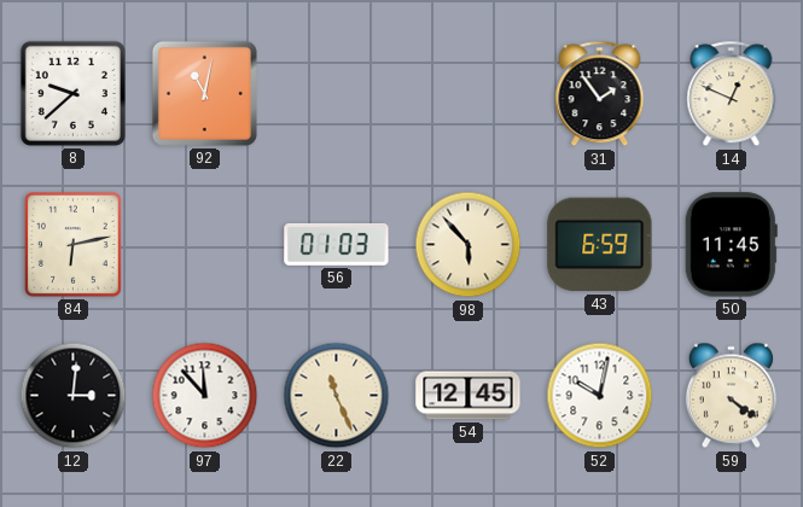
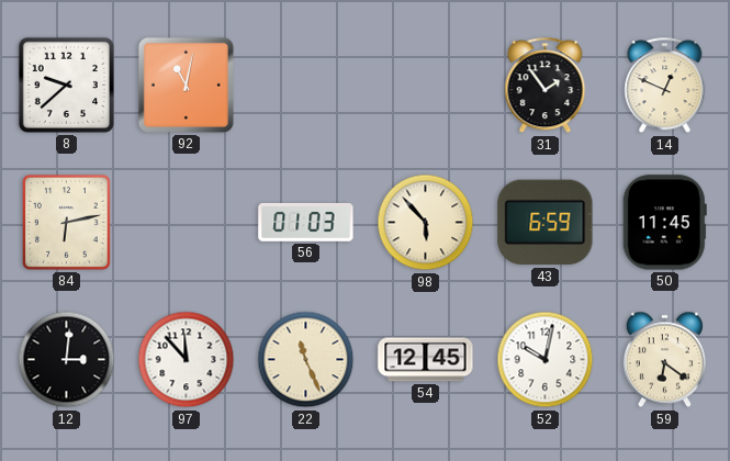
59: 4:21 -> 6:21
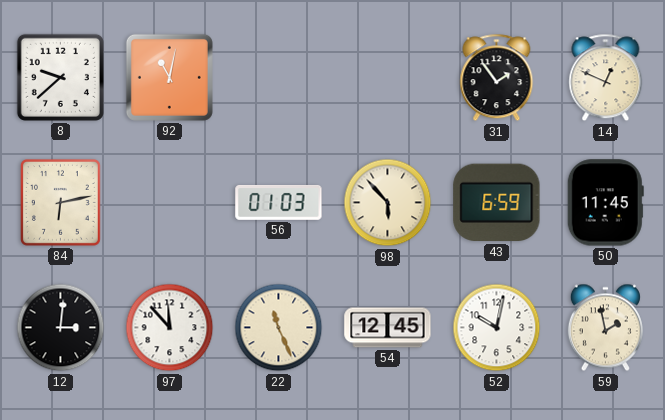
59: 6:21 -> 1:58
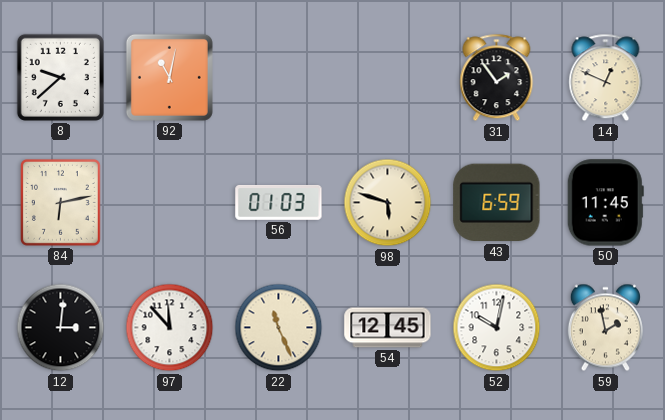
98: 5:53 -> 5:48
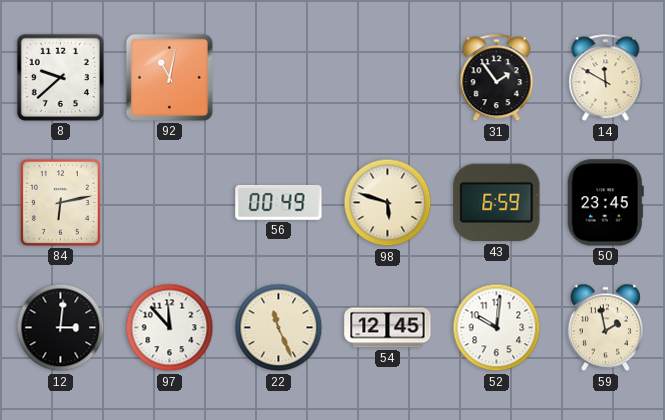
14: 12:49 -> 11:50
56: 01:03 -> 00:49
50: 11:45 -> 23:45
52: 10:02 -> 10:01
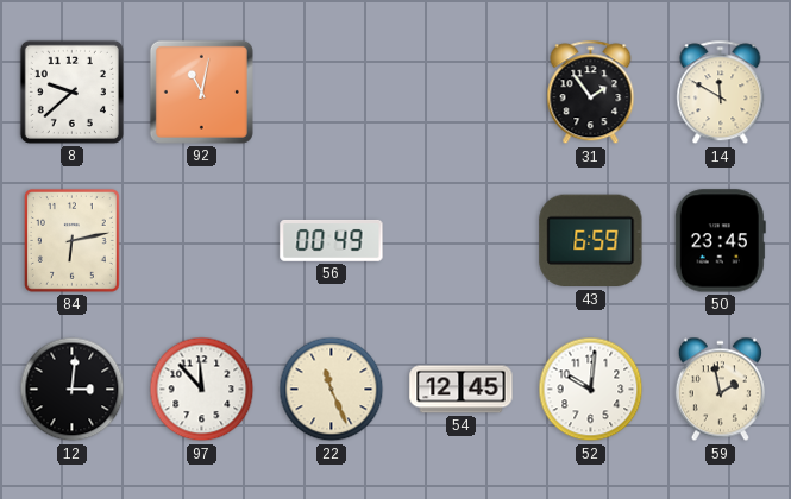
98: 5:48 -> none
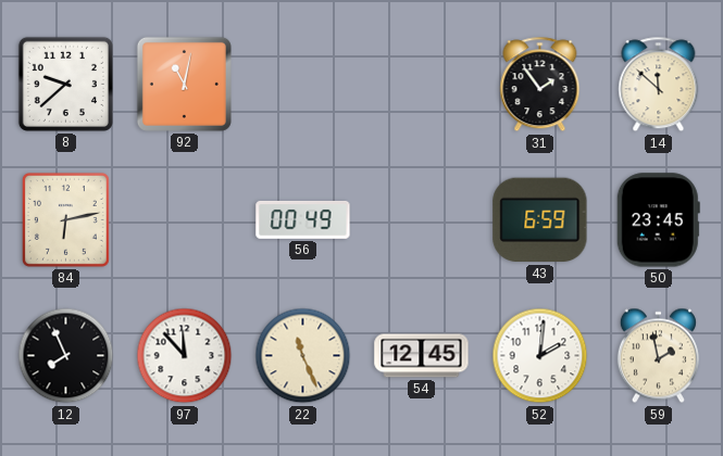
14: 11:50 -> 11:52
12: 3:01 -> 7:56
52: 10:01 -> 2:01
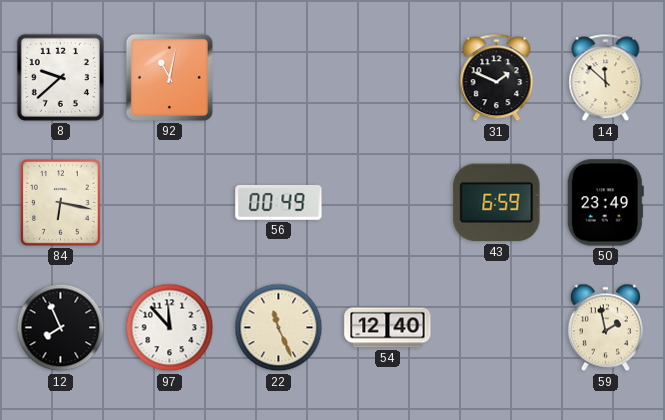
31: 1:54 -> 1:49
84: 6:13 -> 6:17
50: 23:45 -> 23:49
54: 12:45 -> 12:40
52: 2:01 -> none
